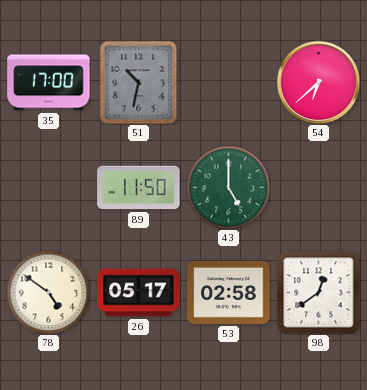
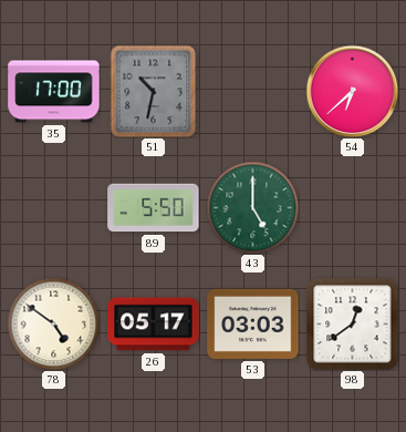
89: 11:50 -> 5:50
53: 02:58 -> 03:03
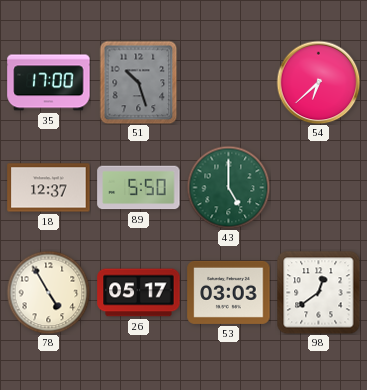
51: 10:32 -> 10:27
18: none -> 12:37
78: 4:51 -> 4:55
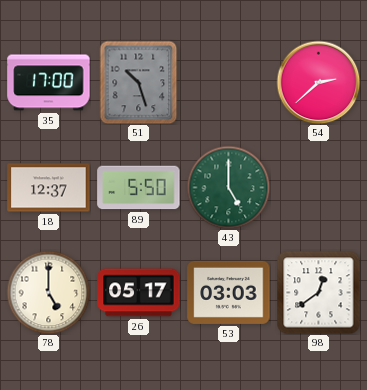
54: 6:38 -> 2:38
78: 4:55 -> 5:00
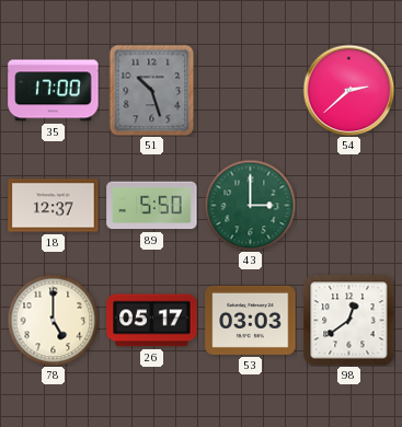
43: 5:00 -> 3:00
